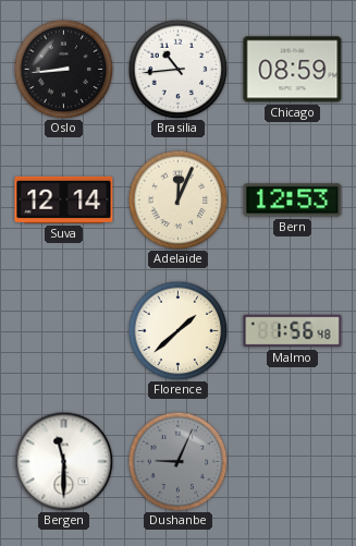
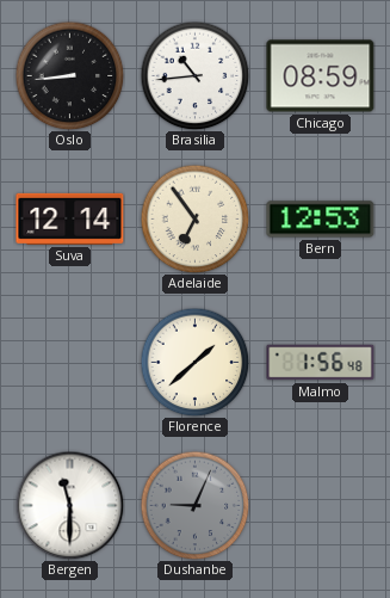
Adelaide: 12:04 -> 6:54
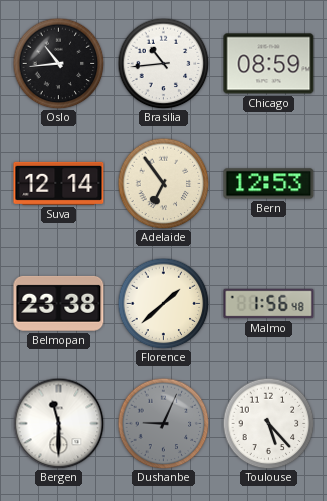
Oslo: 8:44 -> 10:44
Belmopan: none -> 23:38
Toulouse: none -> 5:23
